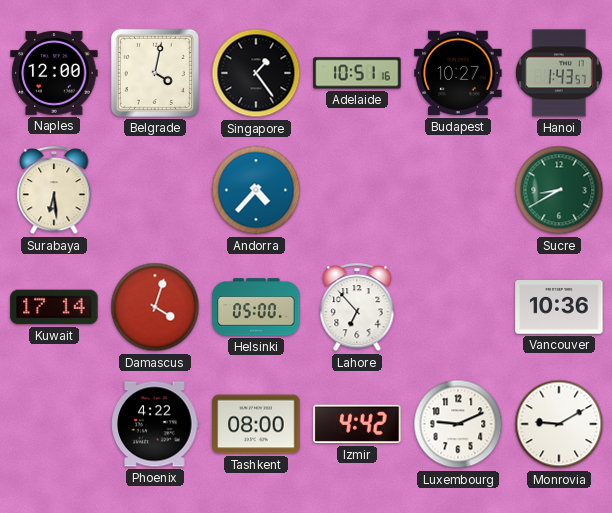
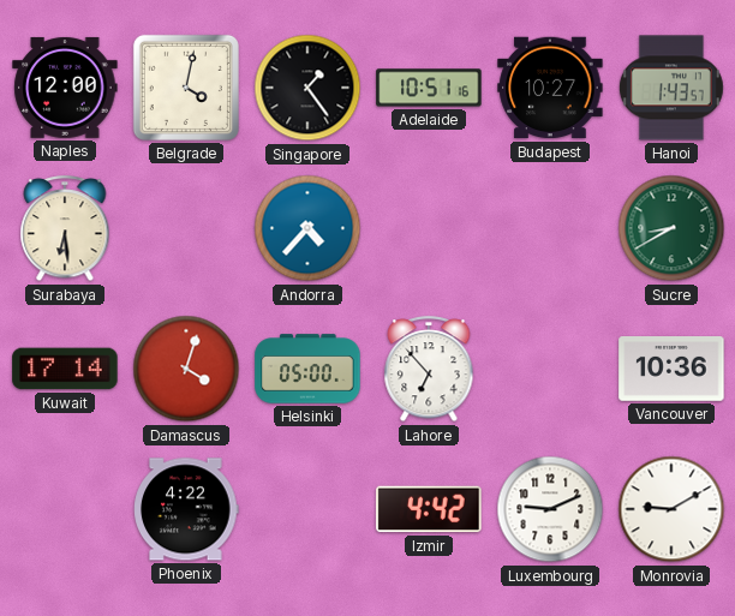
Tashkent: 08:00 -> none
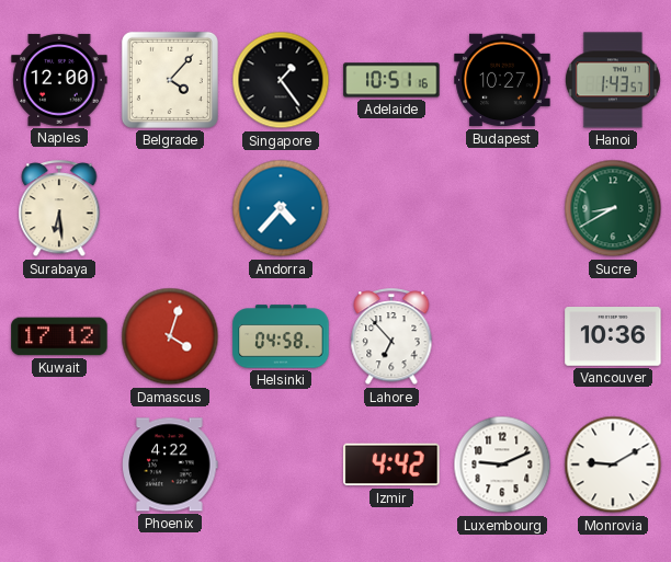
Belgrade: 4:02 -> 4:07
Kuwait: 17:14 -> 17:12
Helsinki: 05:00 -> 04:58
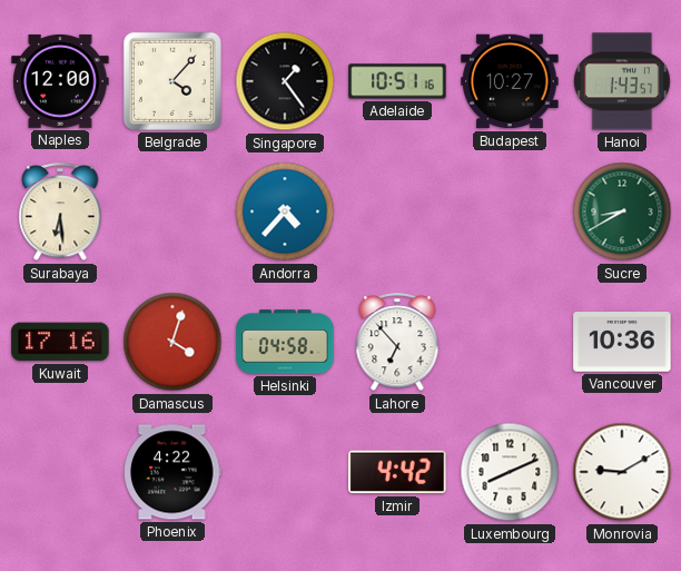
Kuwait: 17:12 -> 17:16
Luxembourg: 9:11 -> 8:11
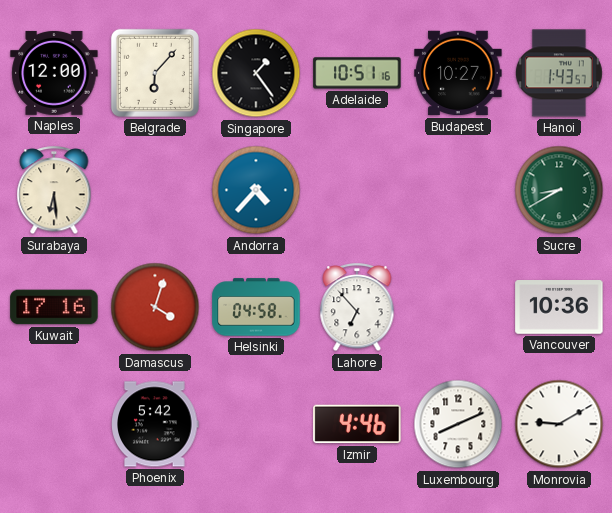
Belgrade: 4:07 -> 6:07
Phoenix: 4:22 -> 5:42
Izmir: 4:42 -> 4:46
